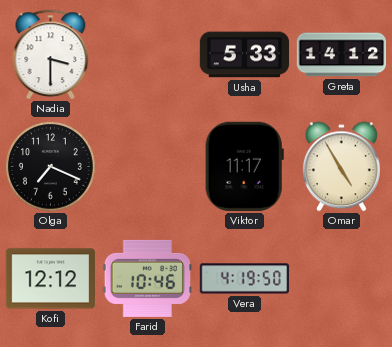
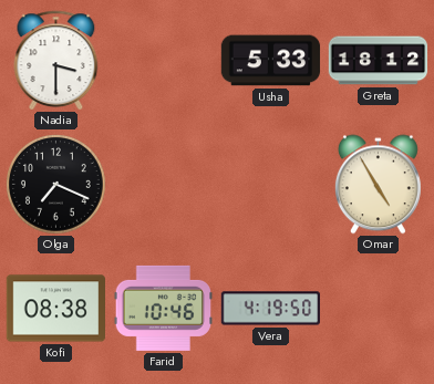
Greta: 14:12 -> 18:12
Viktor: 11:17 -> none
Kofi: 12:12 -> 08:38
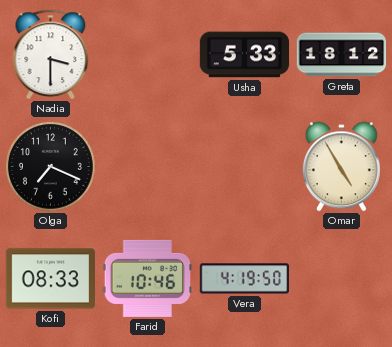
Kofi: 08:38 -> 08:33
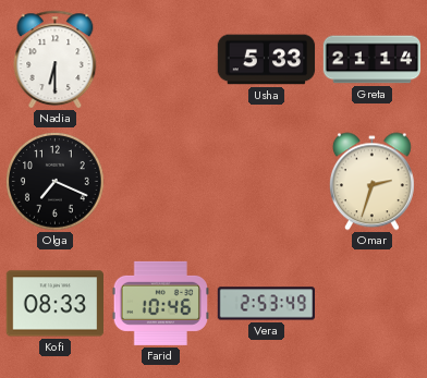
Nadia: 3:30 -> 6:30
Greta: 18:12 -> 21:14
Omar: 4:55 -> 2:33
Vera: 4:19 -> 2:53
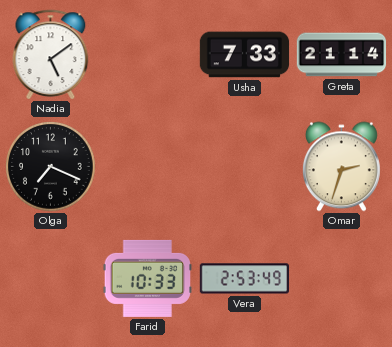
Nadia: 6:30 -> 5:09
Usha: 5:33 -> 7:33
Kofi: 08:33 -> none
Farid: 10:46 -> 10:33
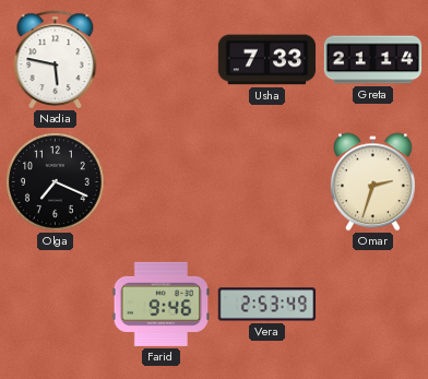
Nadia: 5:09 -> 5:47
Farid: 10:33 -> 9:46
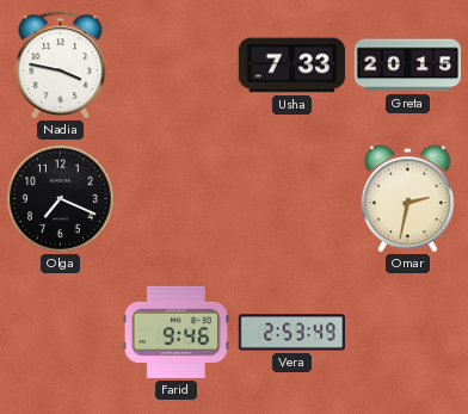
Nadia: 5:47 -> 3:47
Greta: 21:14 -> 20:15
Omar: 2:33 -> 2:32
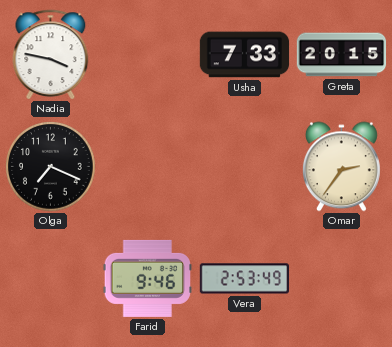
Omar: 2:32 -> 2:36
